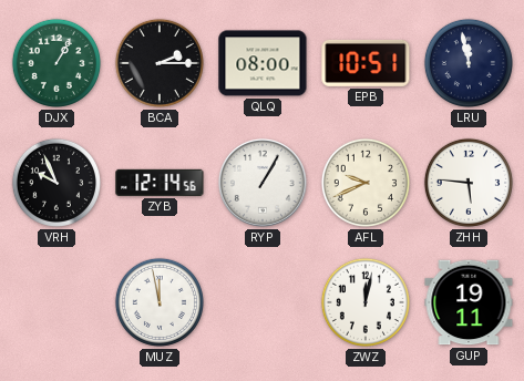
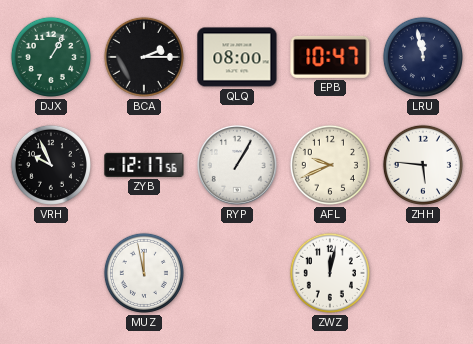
EPB: 10:51 -> 10:47
ZYB: 12:14 -> 12:17
GUP: 19:11 -> none
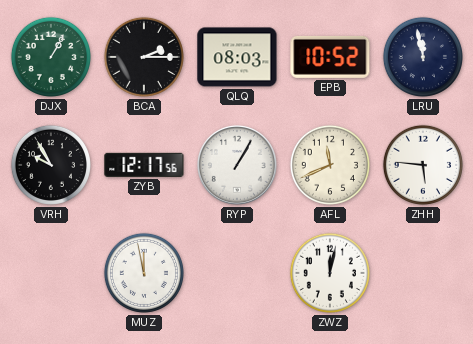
QLQ: 08:00 -> 08:03
EPB: 10:47 -> 10:52
VRH: 9:56 -> 9:55
AFL: 9:41 -> 11:41
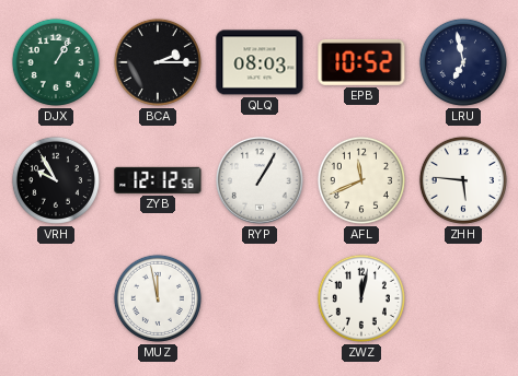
LRU: 11:58 -> 6:58
ZYB: 12:17 -> 12:12
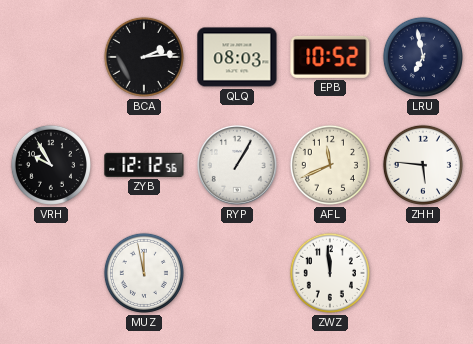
DJX: 1:05 -> none
BCA: 2:15 -> 2:14
ZWZ: 12:02 -> 11:59
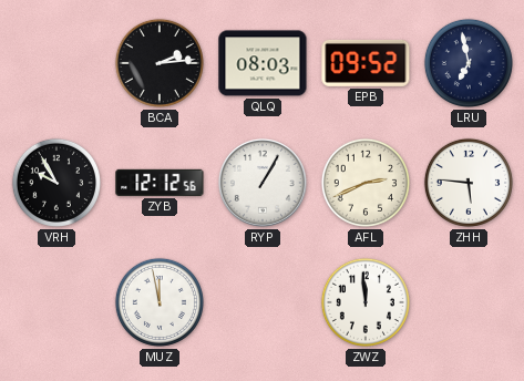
EPB: 10:52 -> 09:52
AFL: 11:41 -> 2:41
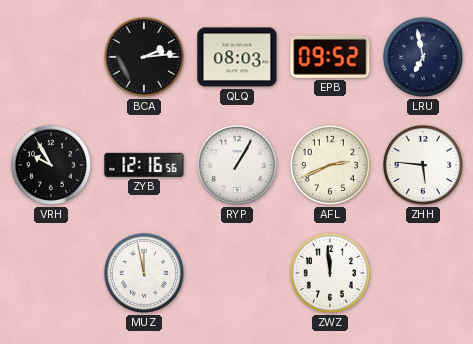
ZYB: 12:12 -> 12:16
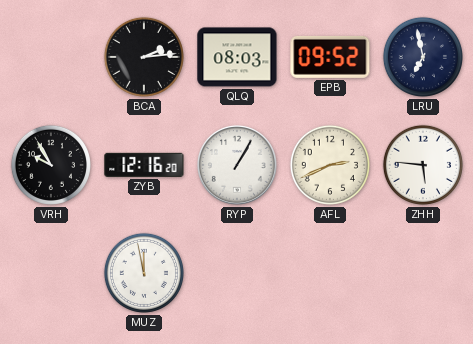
ZYB: 12:16:56 -> 12:16:20
ZWZ: 11:59 -> none
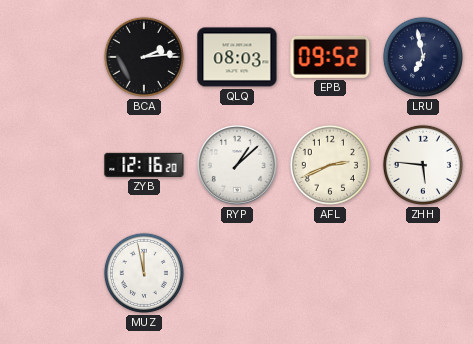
VRH: 9:55 -> none
RYP: 1:05 -> 1:08
